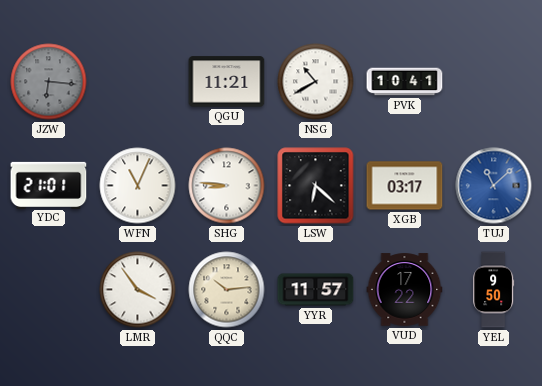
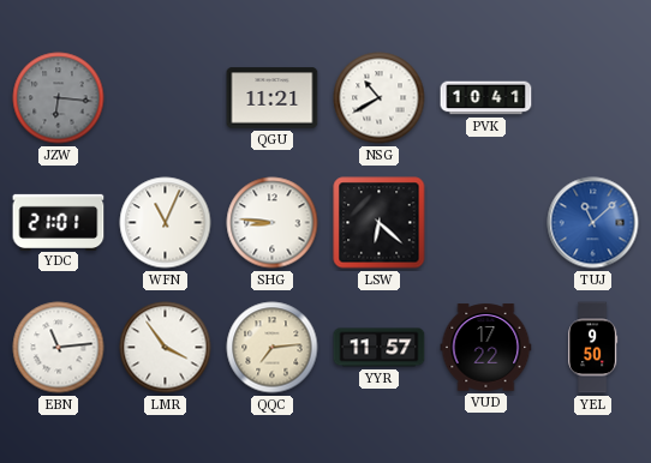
XGB: 03:17 -> none
EBN: none -> 11:14
QQC: 10:14 -> 7:14
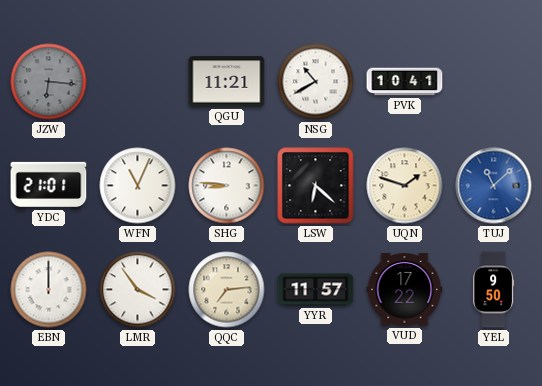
UQN: none -> 1:48
EBN: 11:14 -> 12:00
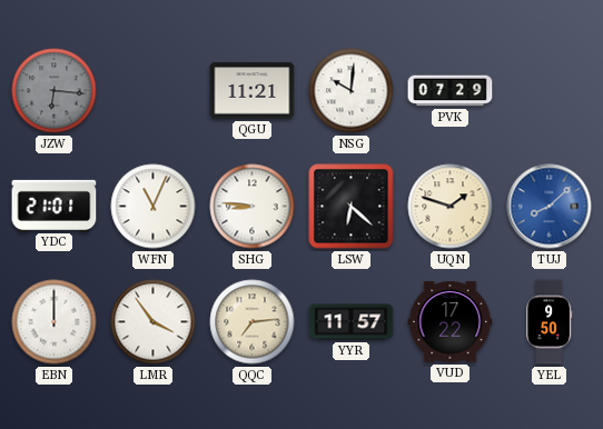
NSG: 10:40 -> 10:01
PVK: 10:41 -> 07:29
TUJ: 11:08 -> 8:08
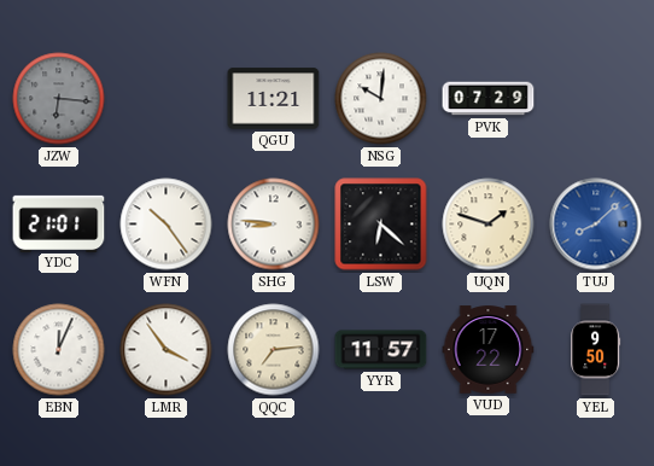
WFN: 11:04 -> 10:24
EBN: 12:00 -> 12:04
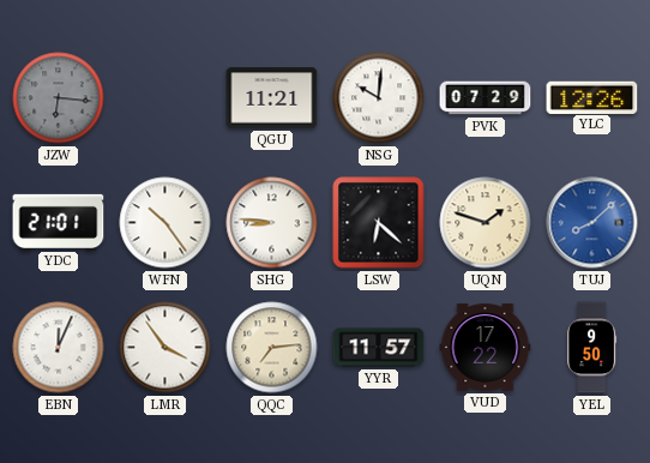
YLC: none -> 12:26
